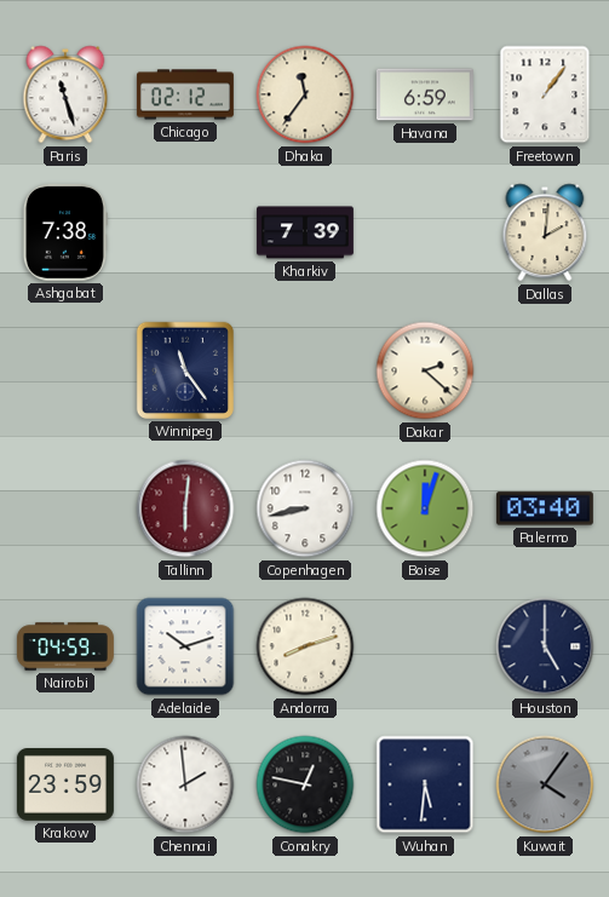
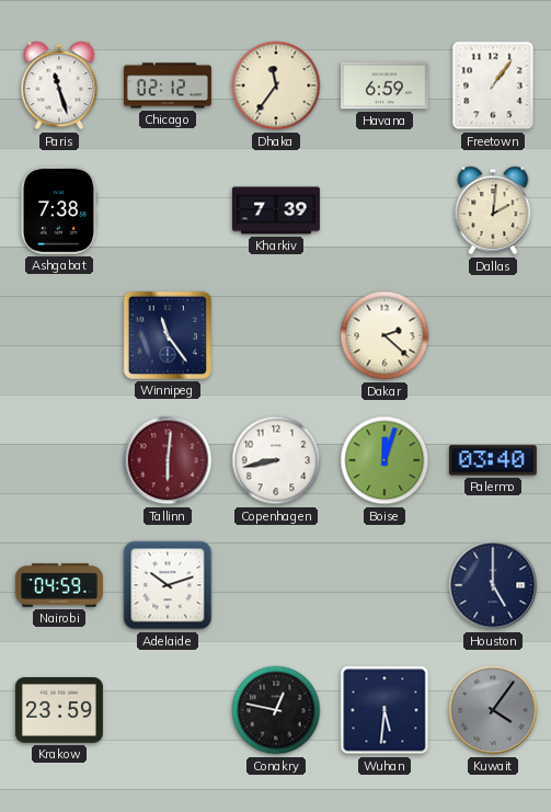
Andorra: 8:12 -> none
Chennai: 1:59 -> none
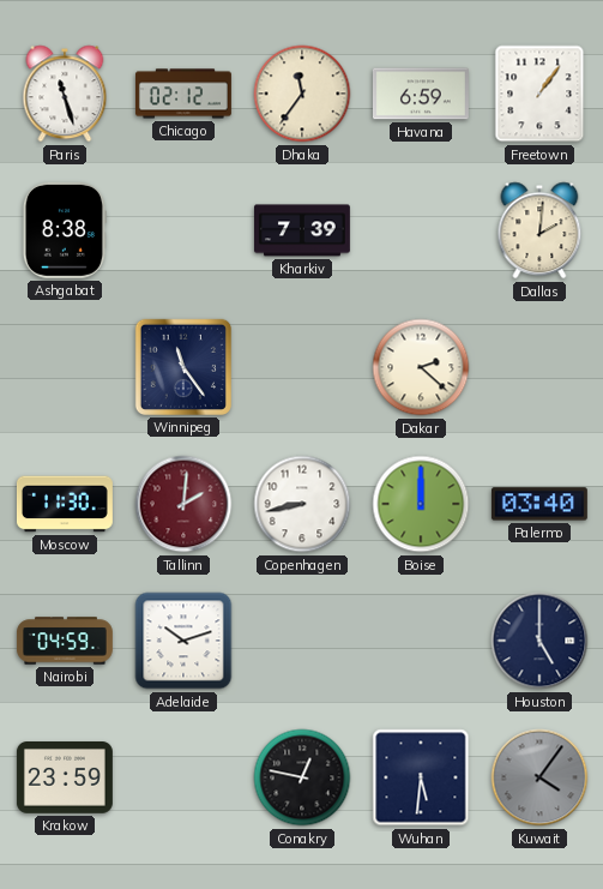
Ashgabat: 7:38 -> 8:38
Moscow: none -> 11:30
Tallinn: 6:01 -> 2:01
Boise: 12:03 -> 12:00
